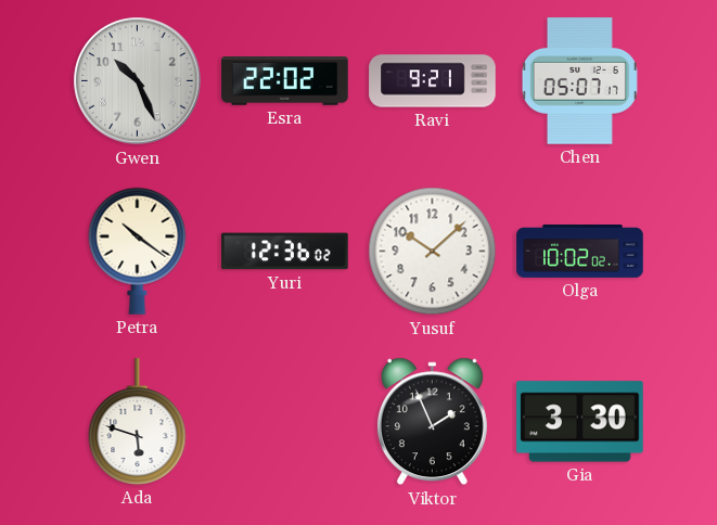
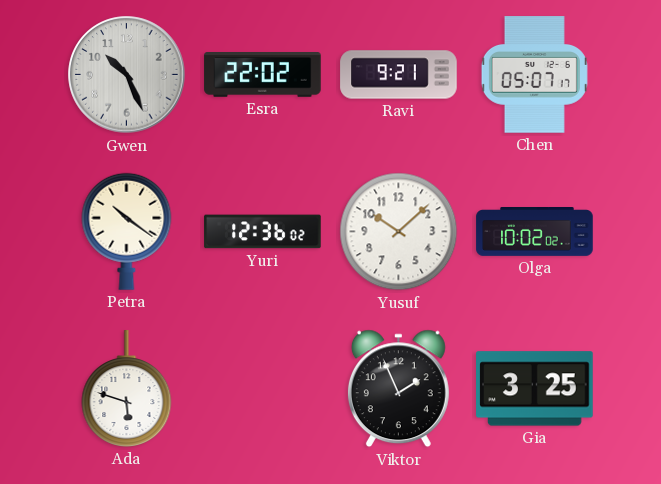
Gia: 3:30 -> 3:25
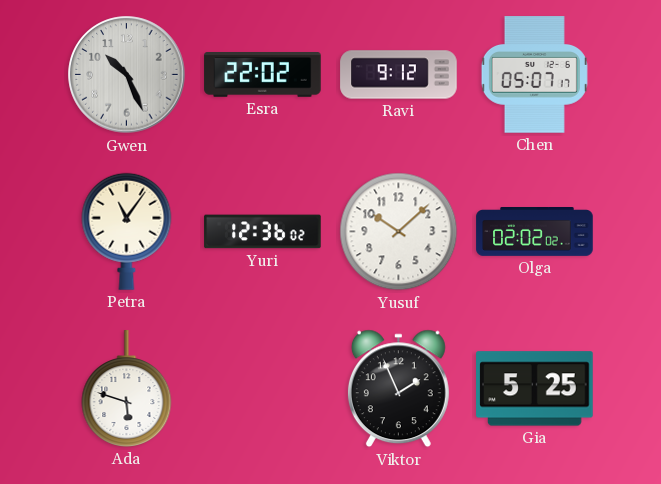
Ravi: 9:21 -> 9:12
Petra: 10:21 -> 11:06
Olga: 10:02 -> 02:02
Gia: 3:25 -> 5:25
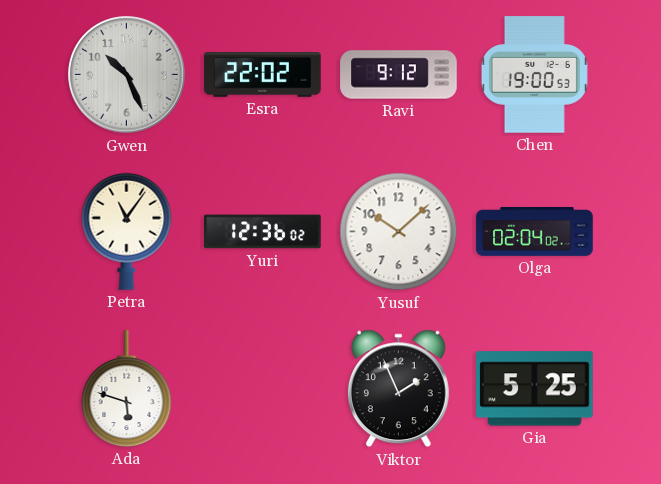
Chen: 05:07 -> 19:00
Olga: 02:02 -> 02:04
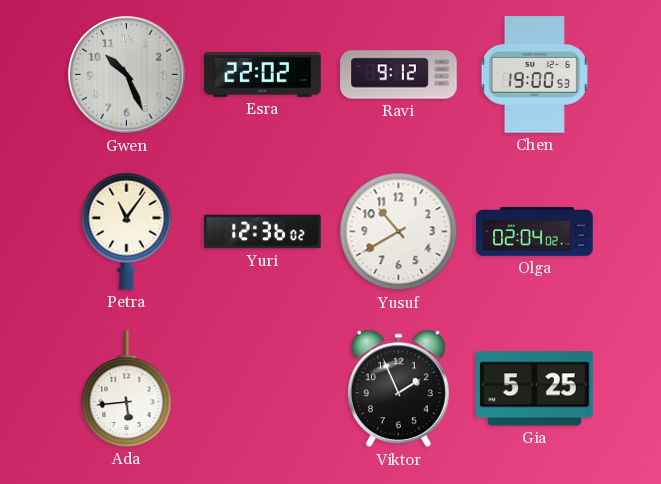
Yusuf: 10:08 -> 10:40
Ada: 5:48 -> 5:44
